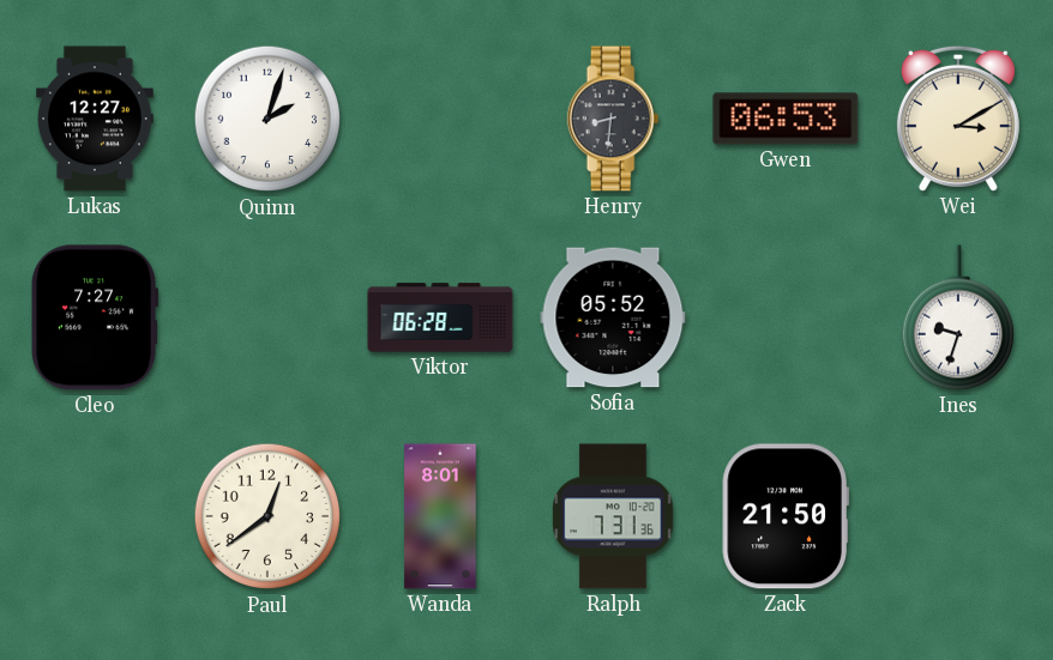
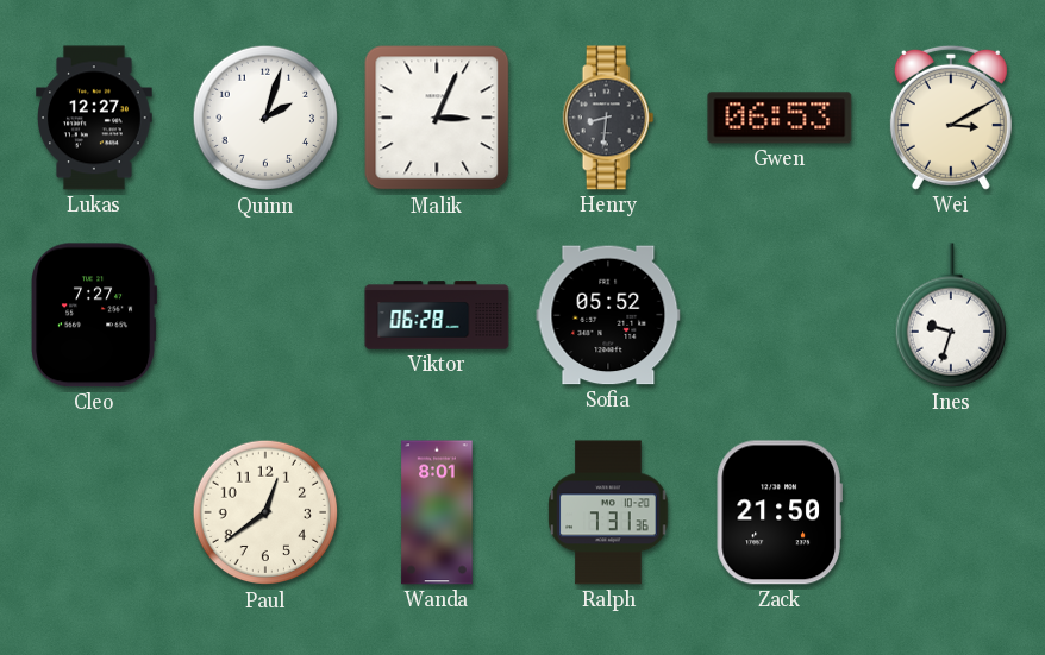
Malik: none -> 3:04
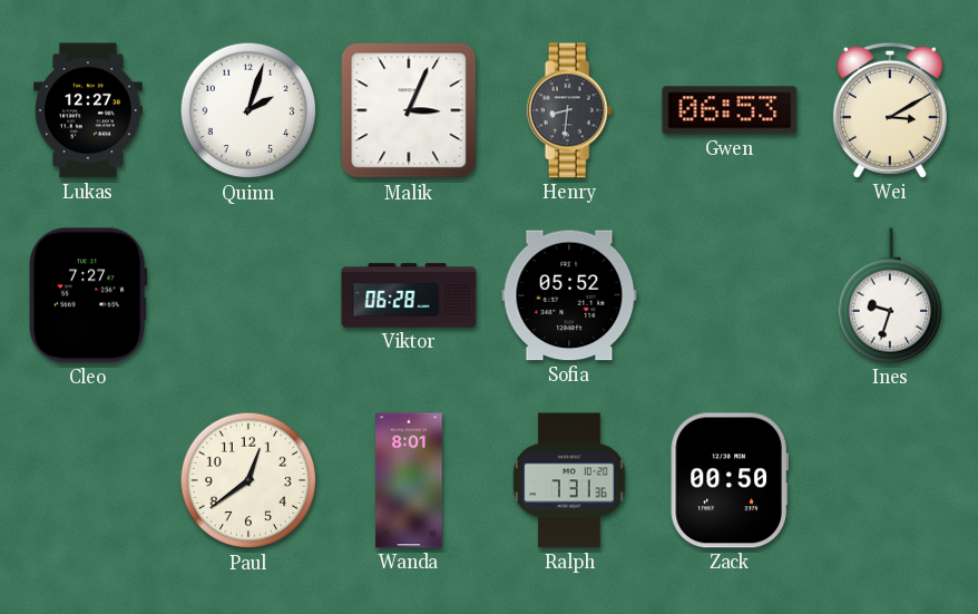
Zack: 21:50 -> 00:50
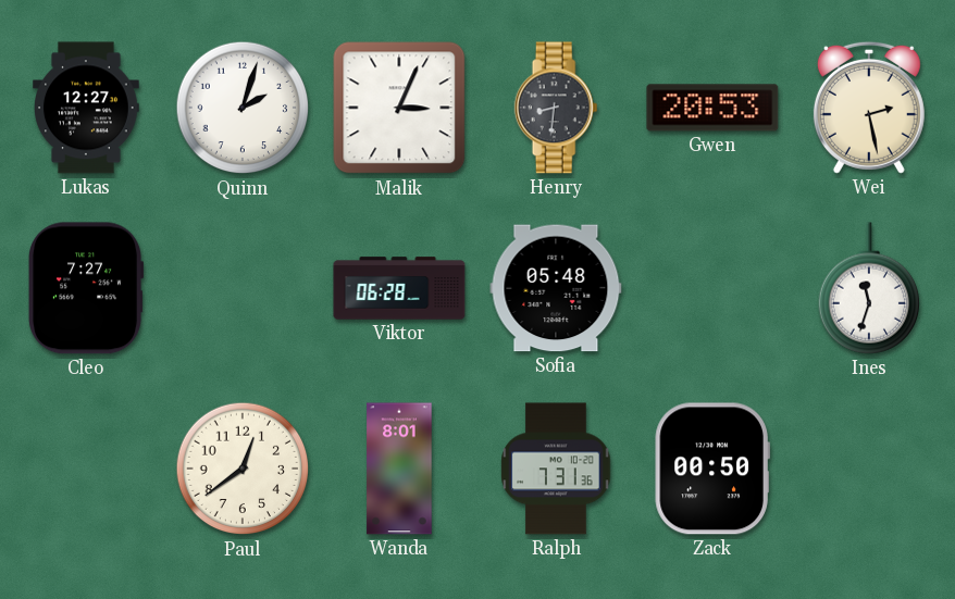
Gwen: 06:53 -> 20:53
Wei: 3:10 -> 2:28
Sofia: 05:52 -> 05:48
Ines: 9:33 -> 11:33
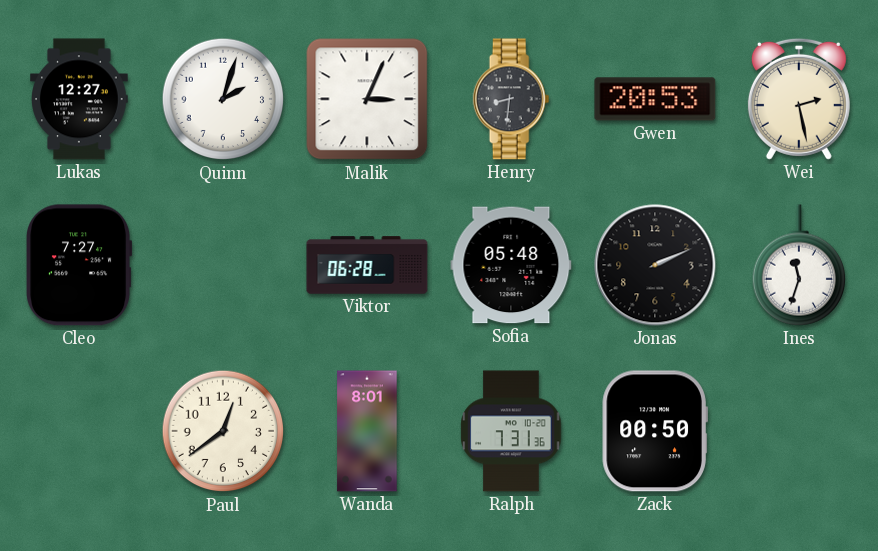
Jonas: none -> 2:11
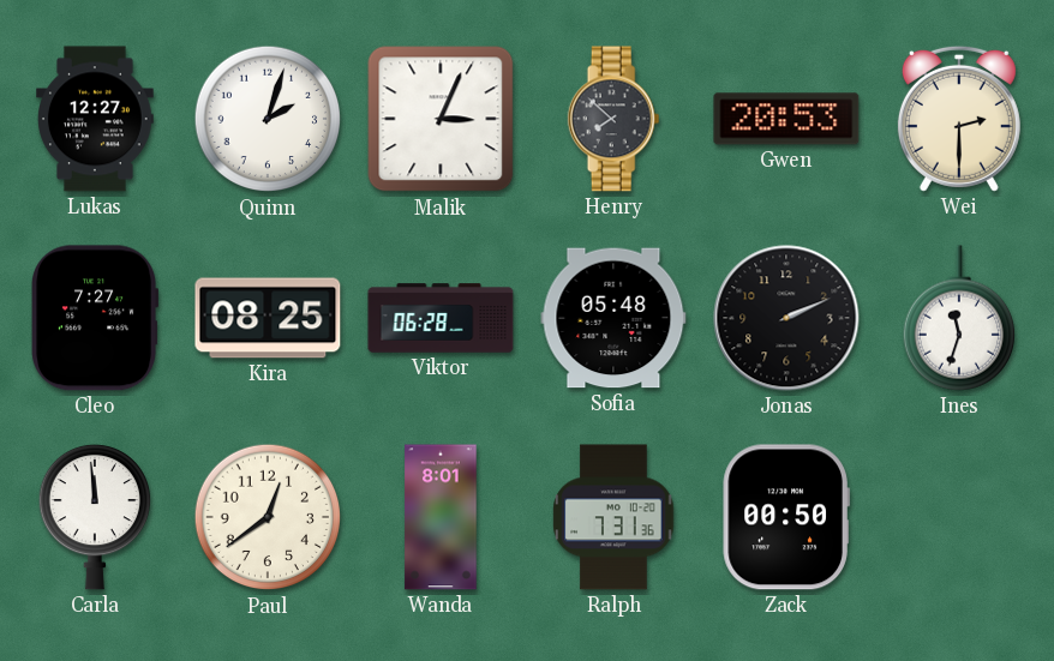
Henry: 8:31 -> 7:52
Wei: 2:28 -> 2:30
Kira: none -> 08:25
Carla: none -> 11:59
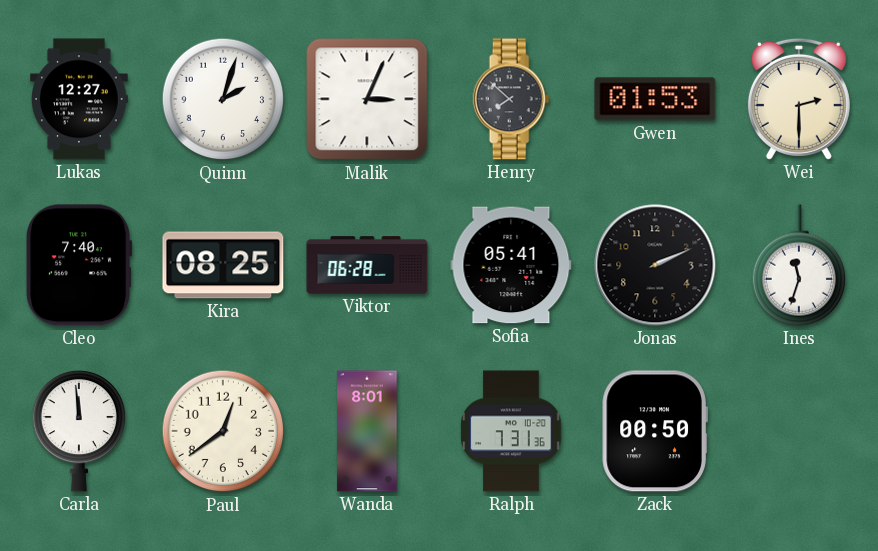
Gwen: 20:53 -> 01:53
Cleo: 7:27 -> 7:40
Sofia: 05:48 -> 05:41
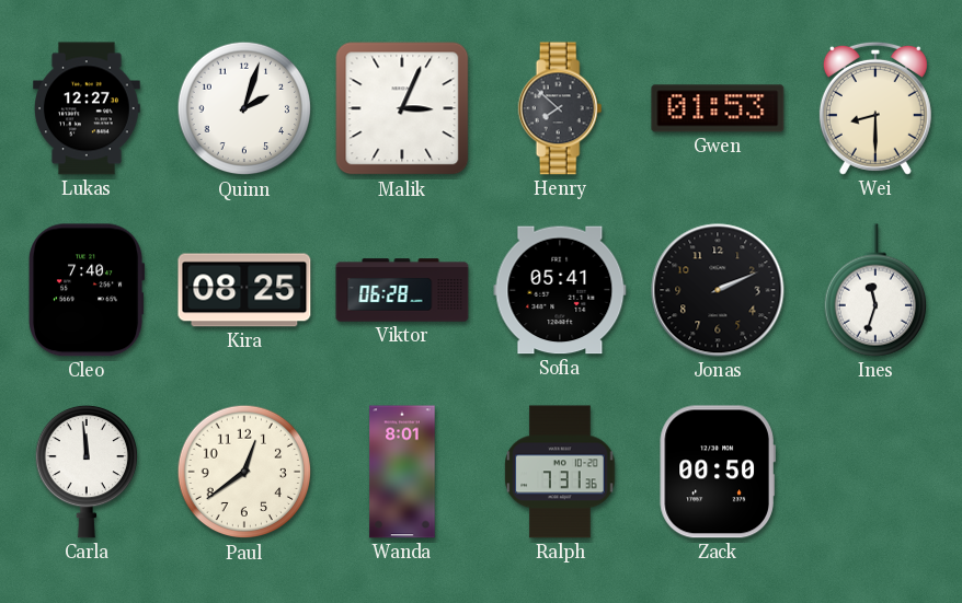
Wei: 2:30 -> 8:30
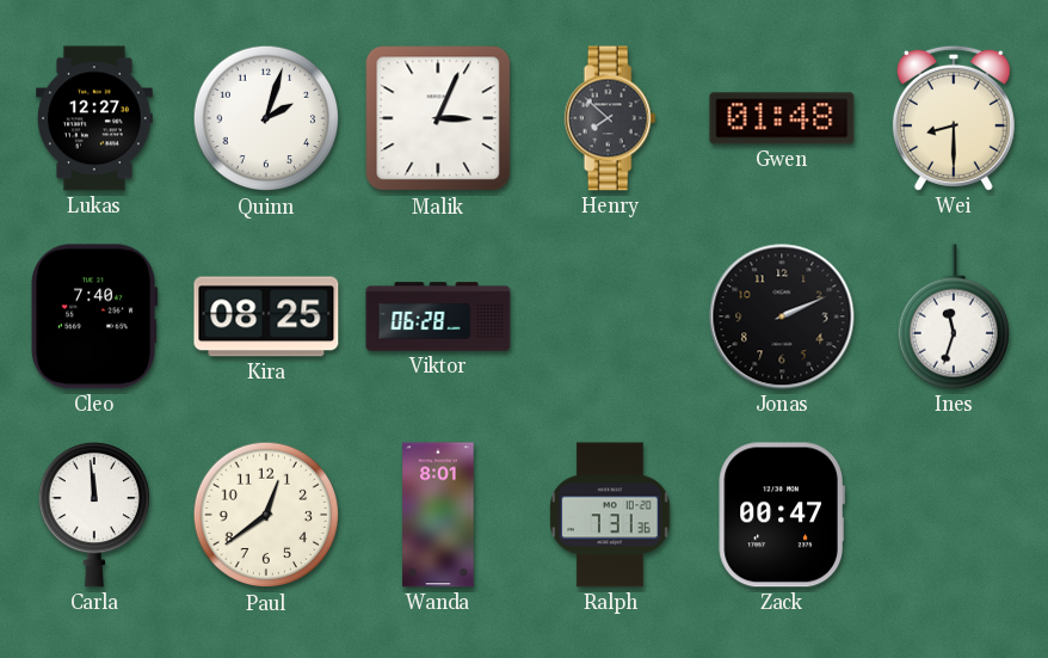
Gwen: 01:53 -> 01:48
Sofia: 05:41 -> none
Zack: 00:50 -> 00:47
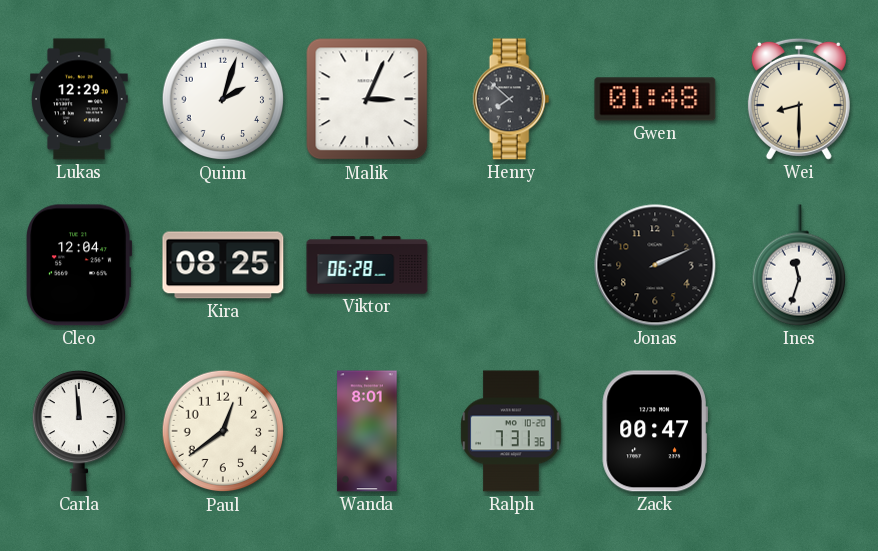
Lukas: 12:27 -> 12:29
Cleo: 7:40 -> 12:04
